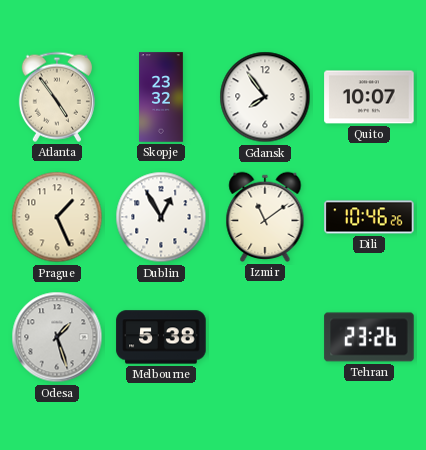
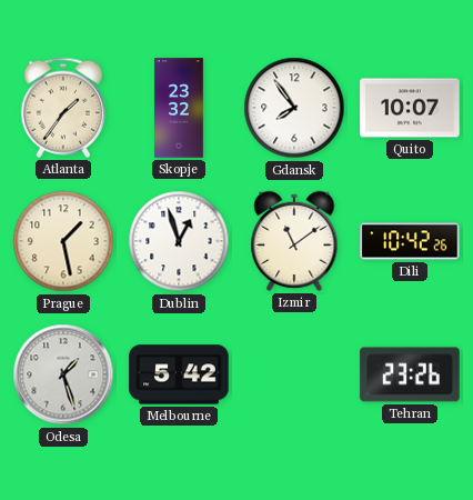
Atlanta: 4:54 -> 1:36
Prague: 1:26 -> 1:28
Dublin: 12:55 -> 12:57
Dili: 10:46 -> 10:42
Melbourne: 5:38 -> 5:42
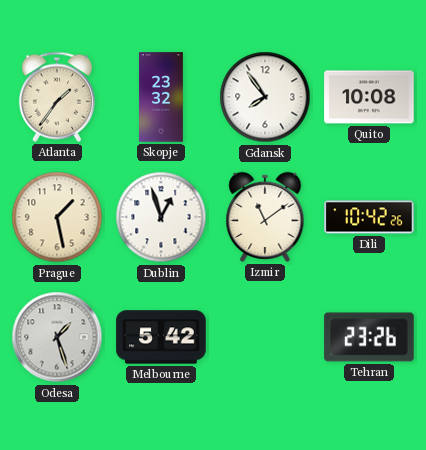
Quito: 10:07 -> 10:08
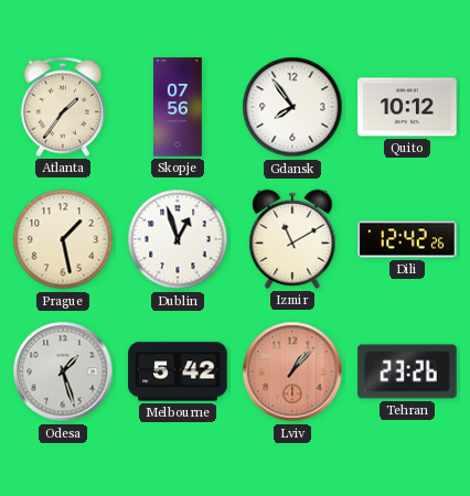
Skopje: 23:32 -> 07:56
Quito: 10:08 -> 10:12
Izmir: 11:09 -> 11:10
Dili: 10:42 -> 12:42
Lviv: none -> 1:07
